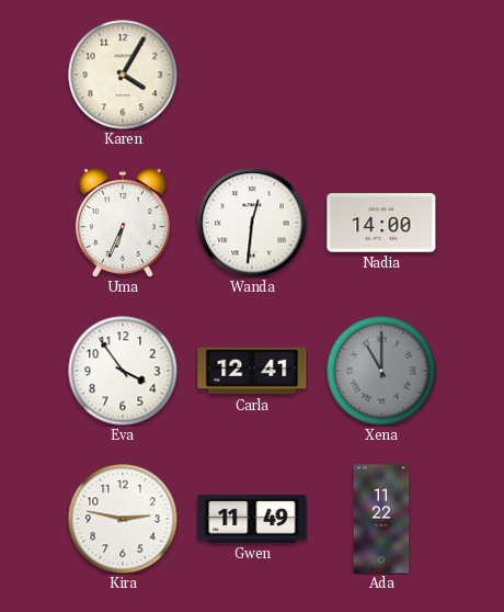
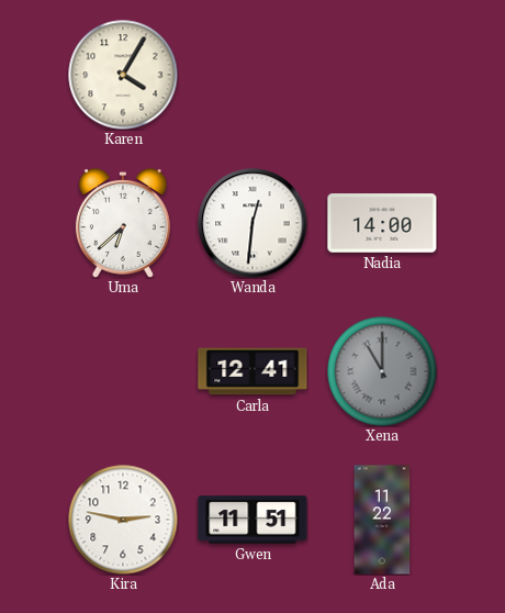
Uma: 6:34 -> 6:38
Eva: 3:54 -> none
Gwen: 11:49 -> 11:51
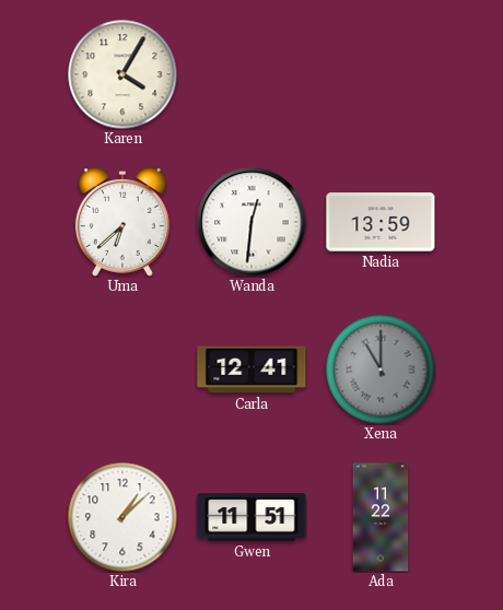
Nadia: 14:00 -> 13:59
Kira: 2:47 -> 1:08
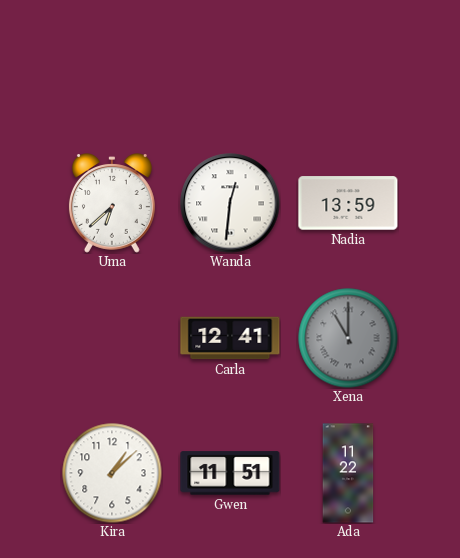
Karen: 4:05 -> none
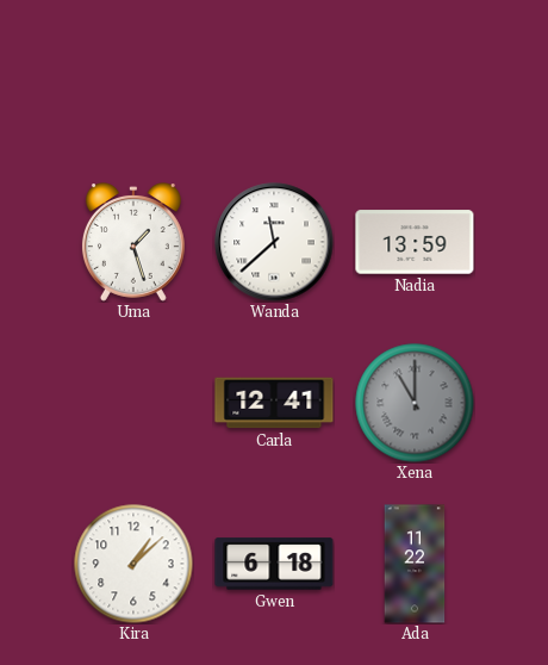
Uma: 6:38 -> 1:27
Wanda: 12:31 -> 11:38
Gwen: 11:51 -> 6:18
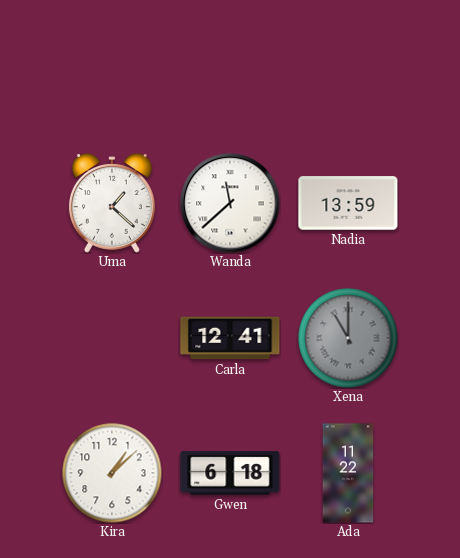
Uma: 1:27 -> 1:22
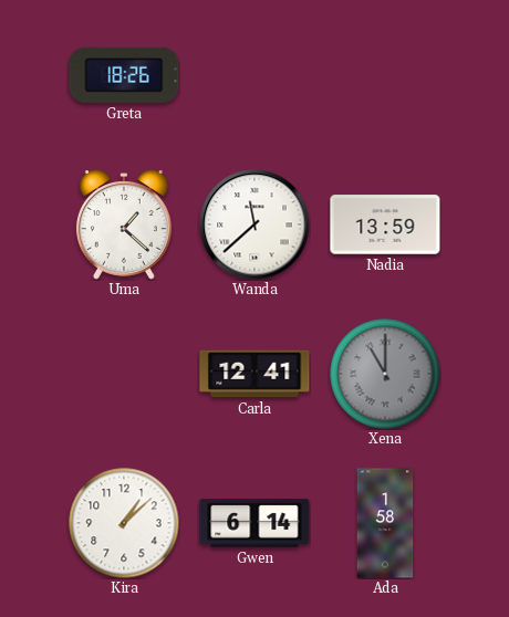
Greta: none -> 18:26
Gwen: 6:18 -> 6:14
Ada: 11:22 -> 1:58
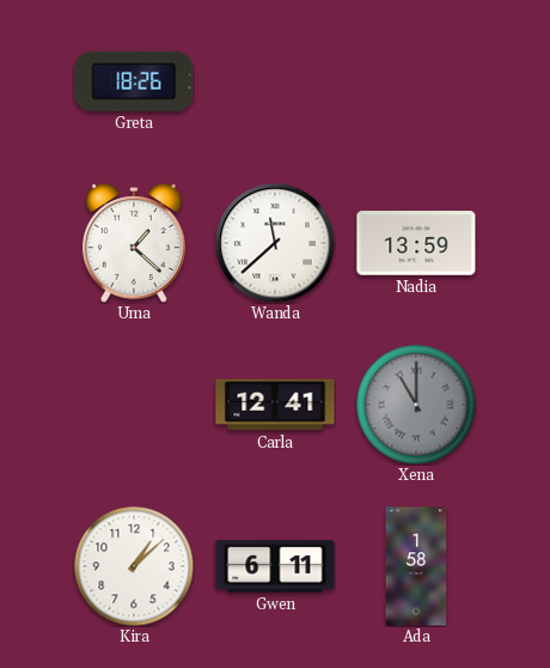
Gwen: 6:14 -> 6:11
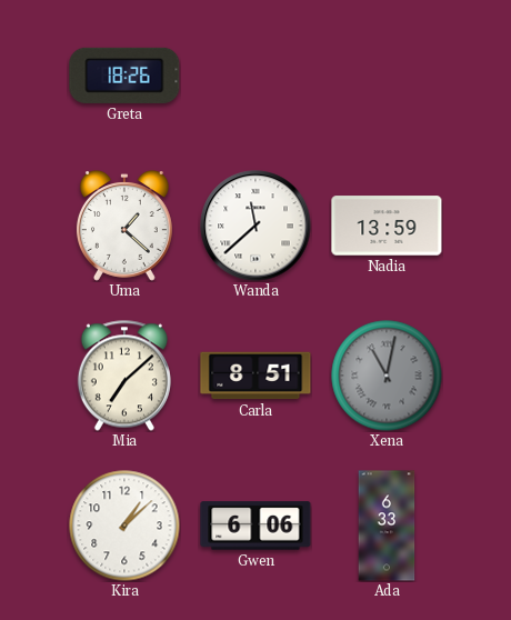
Mia: none -> 7:08
Carla: 12:41 -> 8:51
Xena: 11:00 -> 11:02
Gwen: 6:11 -> 6:06
Ada: 1:58 -> 6:33
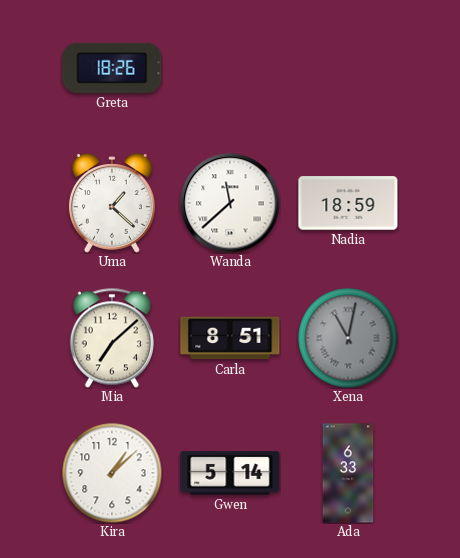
Nadia: 13:59 -> 18:59
Gwen: 6:06 -> 5:14
